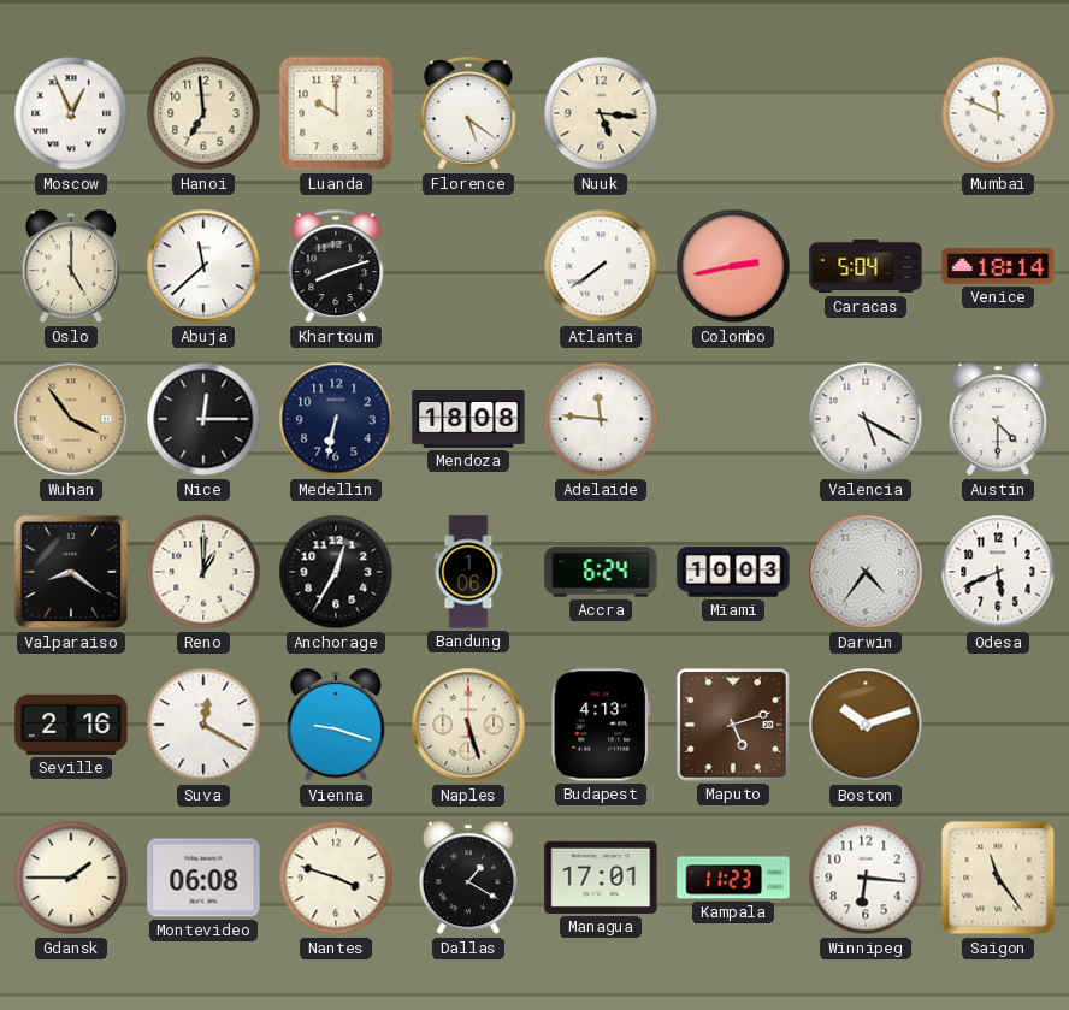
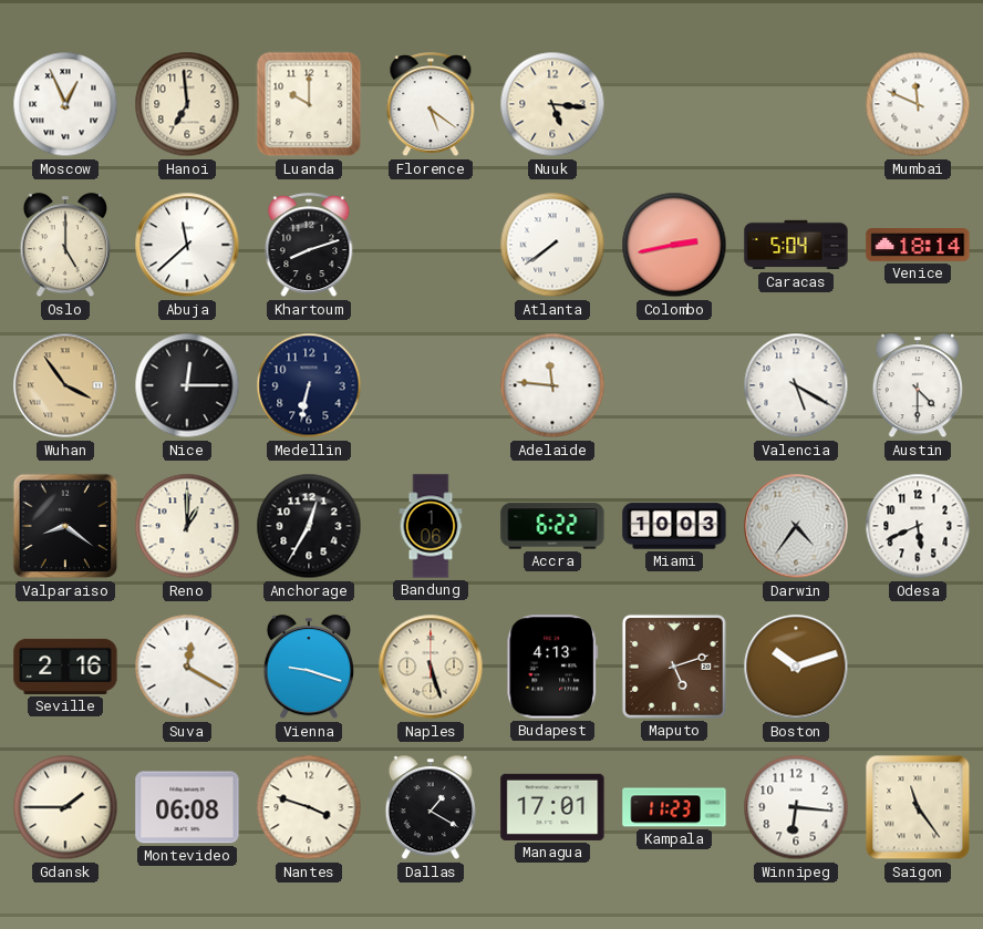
Mendoza: 18:08 -> none
Accra: 6:24 -> 6:22
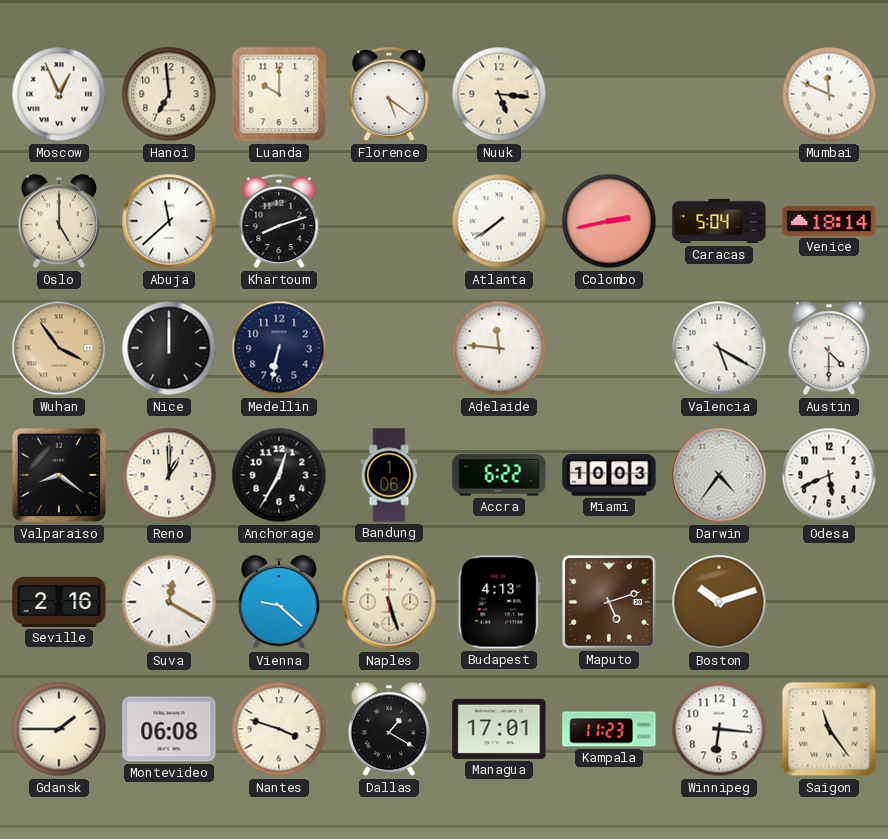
Nice: 12:15 -> 12:00
Vienna: 9:18 -> 9:22
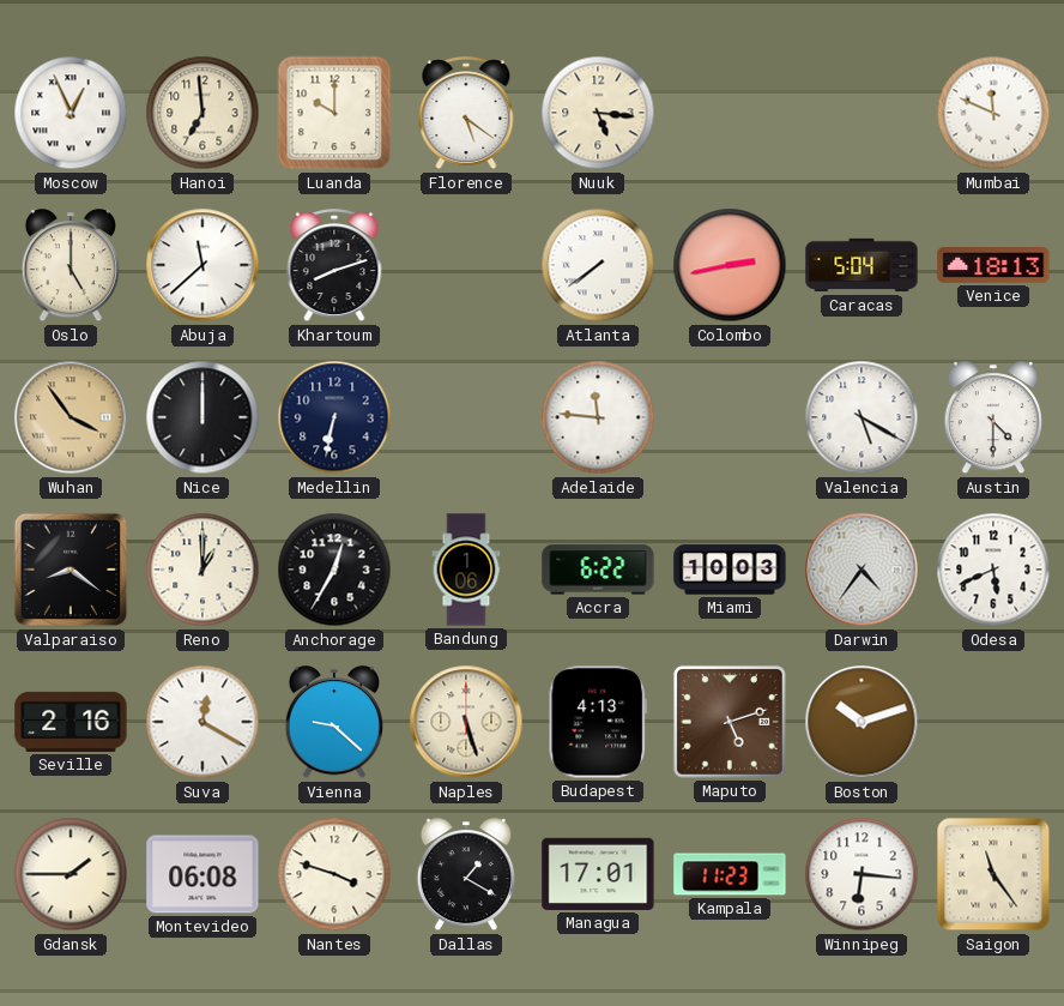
Venice: 18:14 -> 18:13
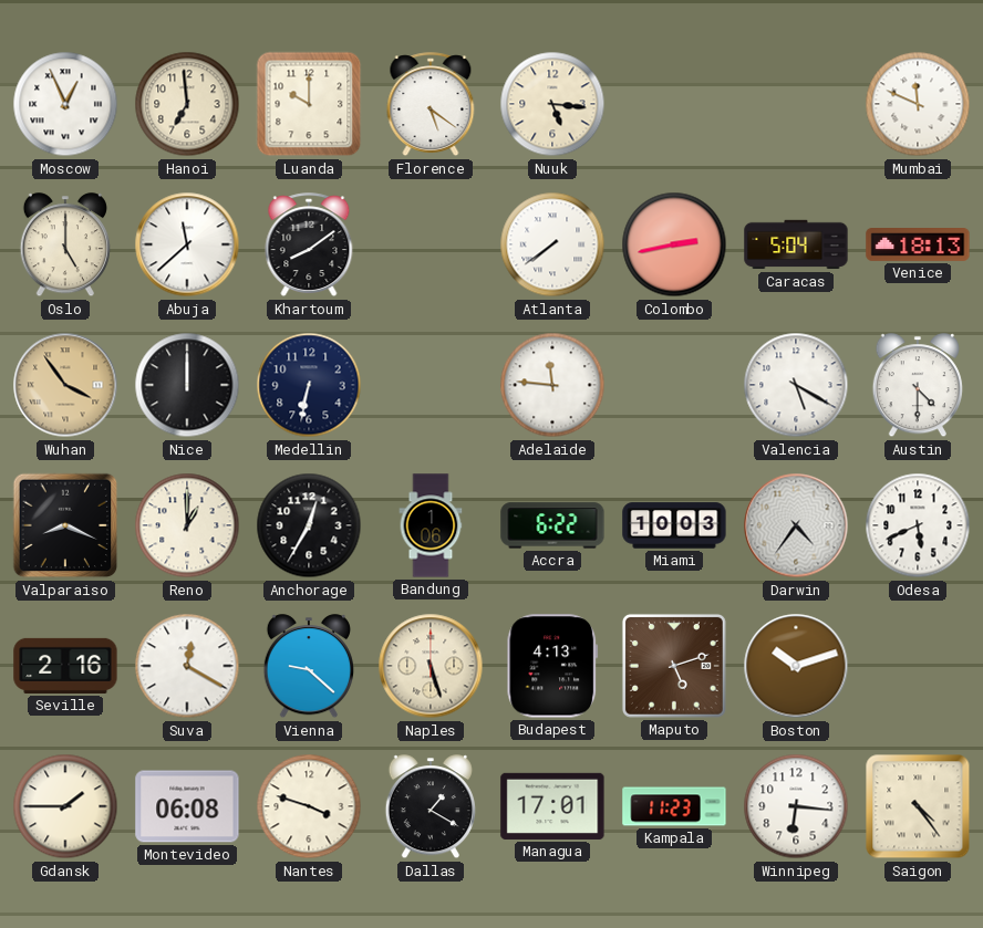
Khartoum: 8:12 -> 8:09
Valparaiso: 8:21 -> 8:19
Saigon: 11:24 -> 4:24
